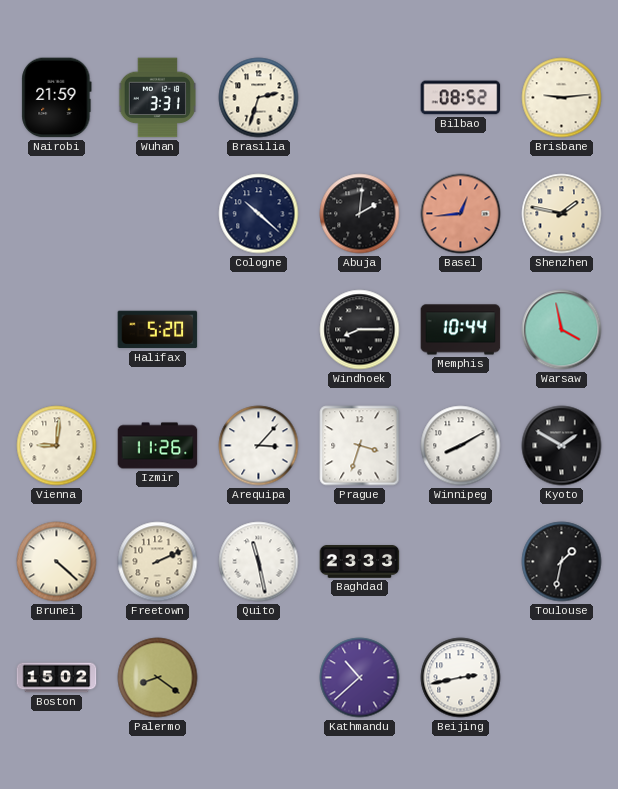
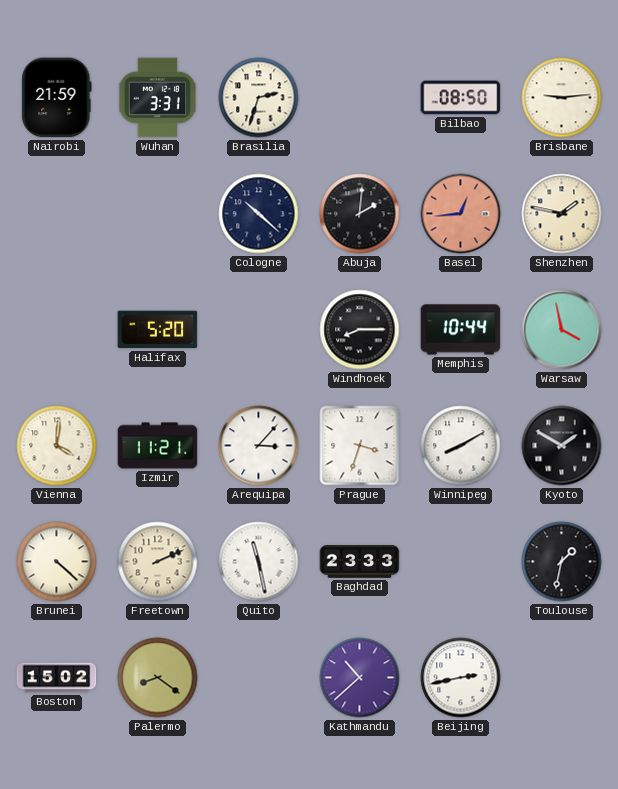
Bilbao: 08:52 -> 08:50
Vienna: 9:01 -> 4:01
Izmir: 11:26 -> 11:21
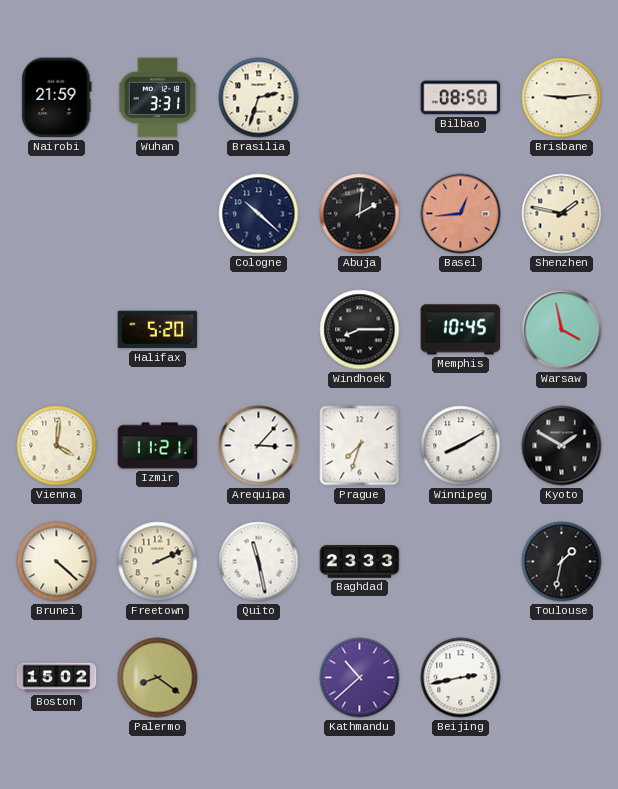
Memphis: 10:44 -> 10:45
Prague: 3:33 -> 7:33
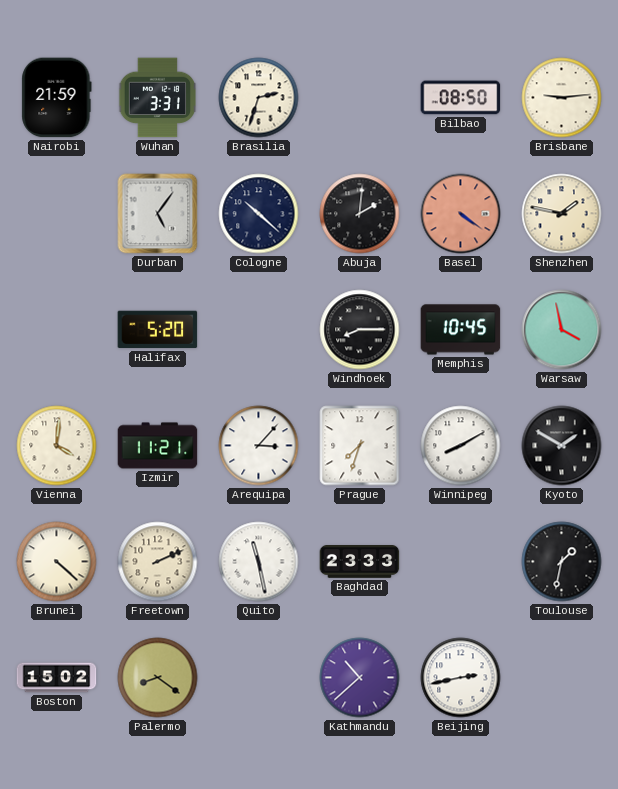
Durban: none -> 5:06
Basel: 12:44 -> 4:21
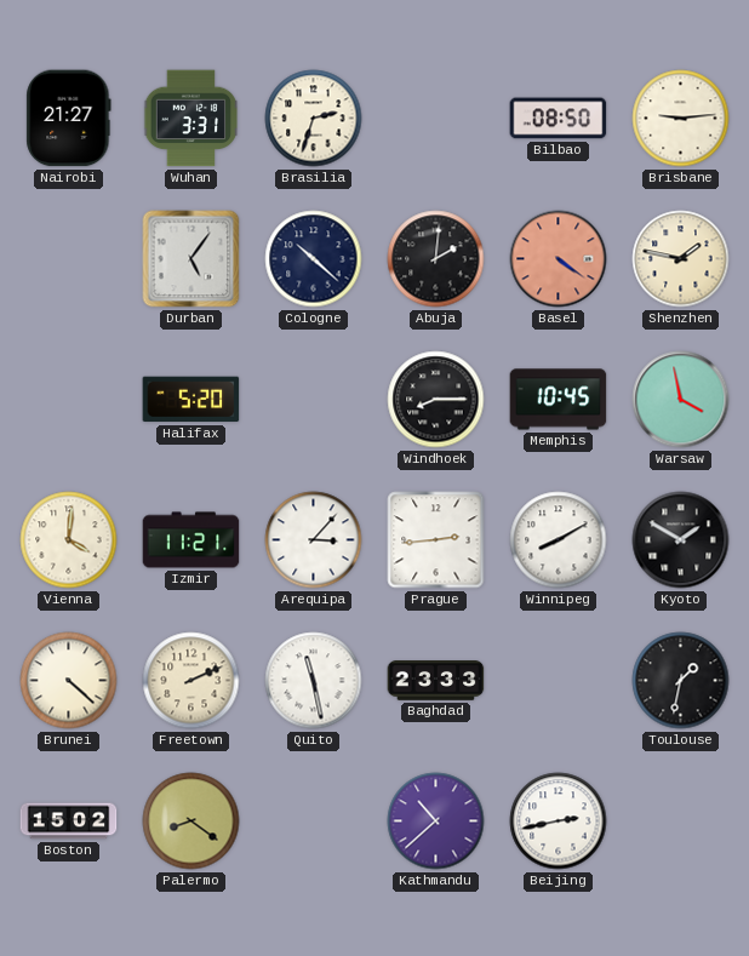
Nairobi: 21:59 -> 21:27
Prague: 7:33 -> 2:44
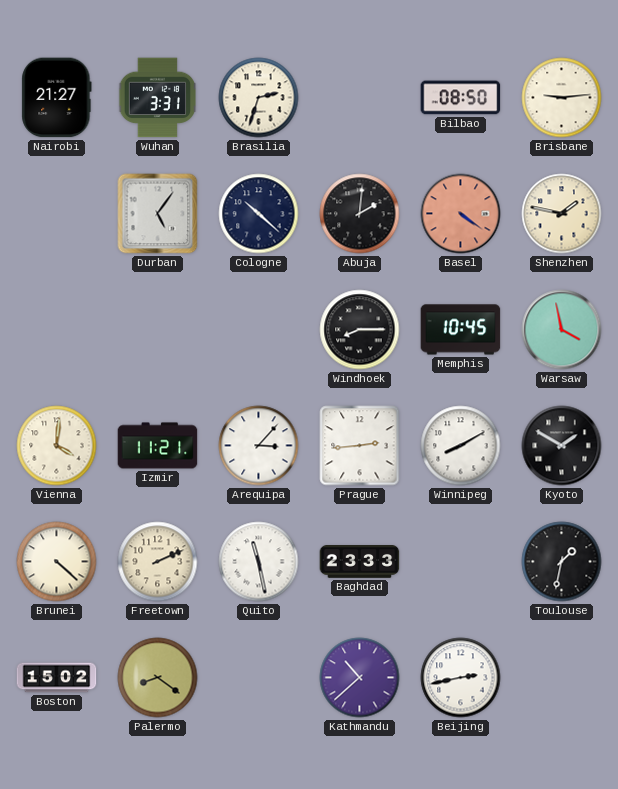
Halifax: 5:20 -> none
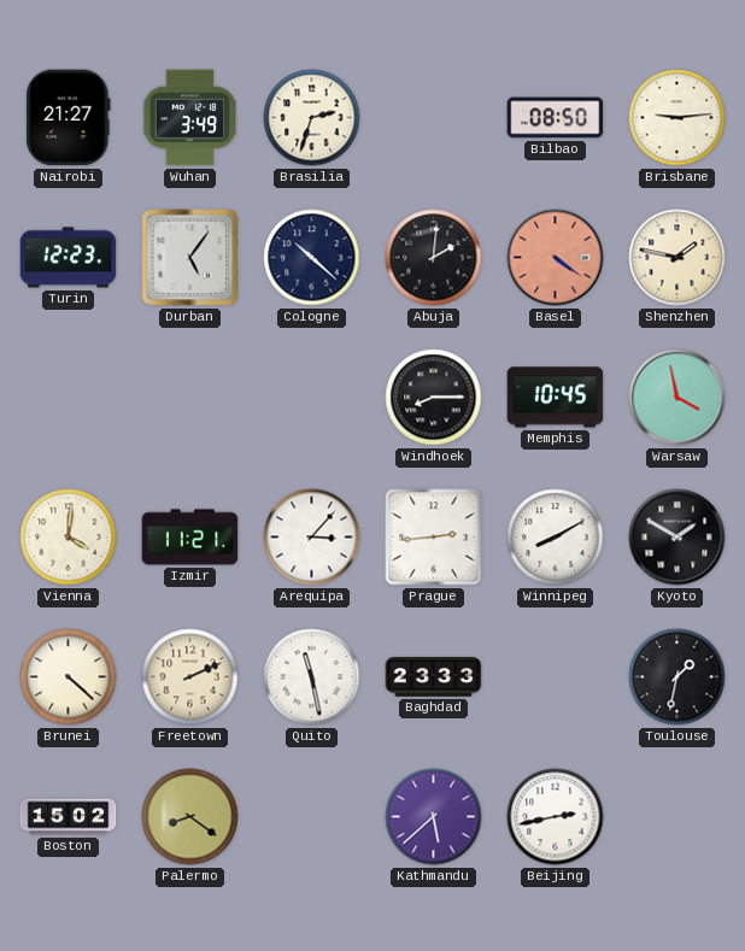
Wuhan: 3:31 -> 3:49
Turin: none -> 12:23
Kathmandu: 10:38 -> 5:38
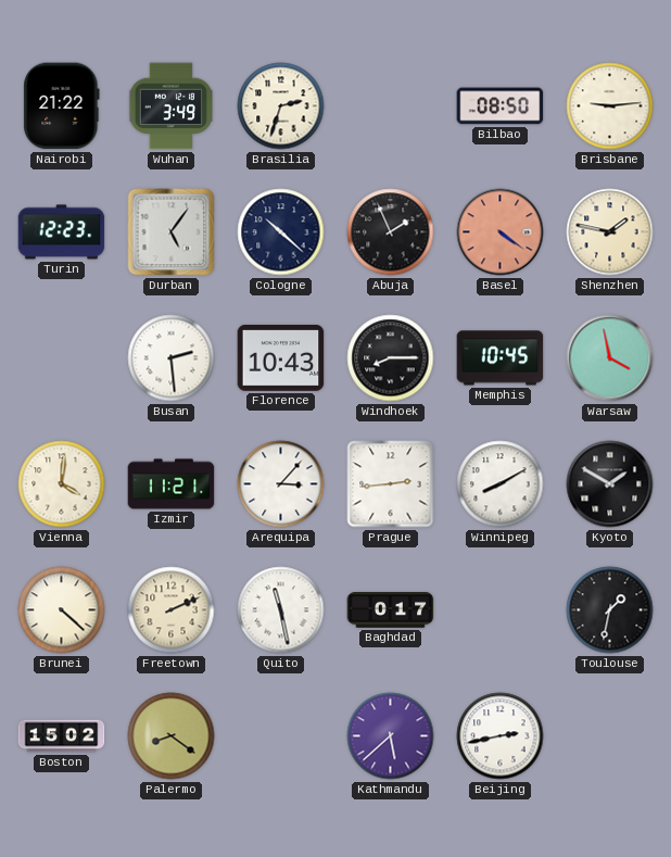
Nairobi: 21:27 -> 21:22
Abuja: 2:01 -> 1:56
Busan: none -> 2:29
Florence: none -> 10:43
Baghdad: 23:33 -> 0:17
